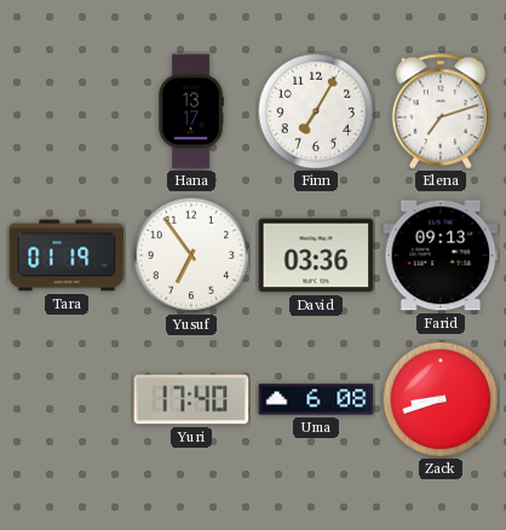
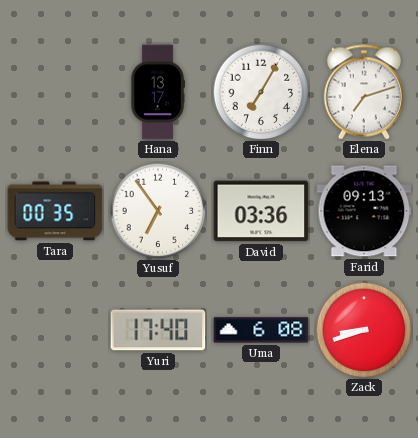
Tara: 01:19 -> 00:35
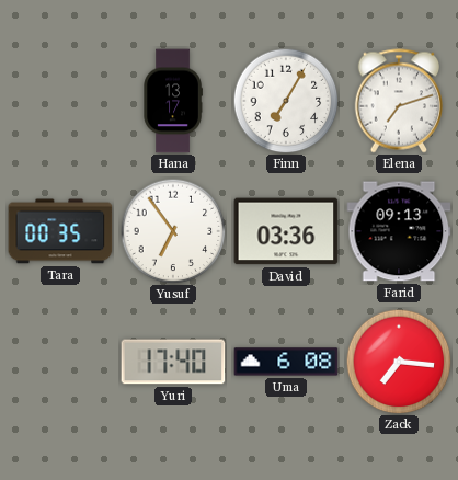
Zack: 8:42 -> 7:16
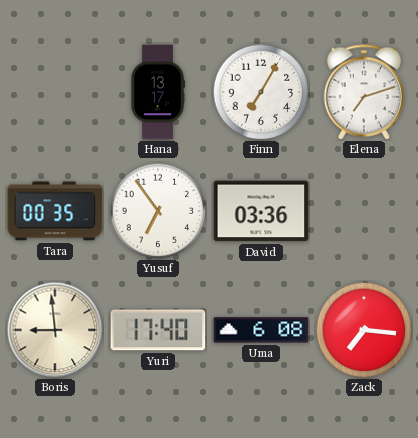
Farid: 09:13 -> none
Boris: none -> 8:59
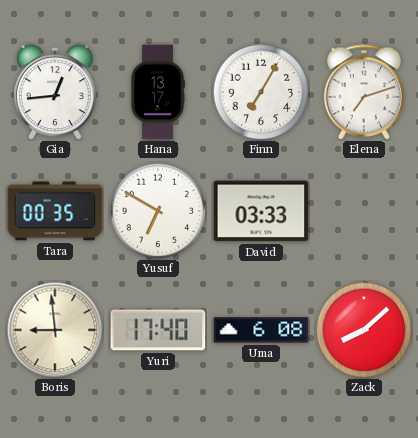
Gia: none -> 12:44
Yusuf: 6:54 -> 6:50
David: 03:36 -> 03:33
Zack: 7:16 -> 8:08
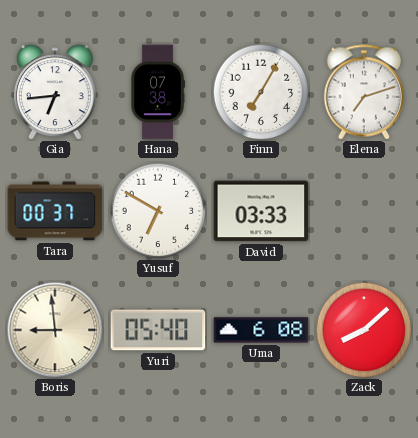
Gia: 12:44 -> 6:44
Hana: 13:17 -> 07:38
Tara: 00:35 -> 00:37
Yuri: 17:40 -> 05:40
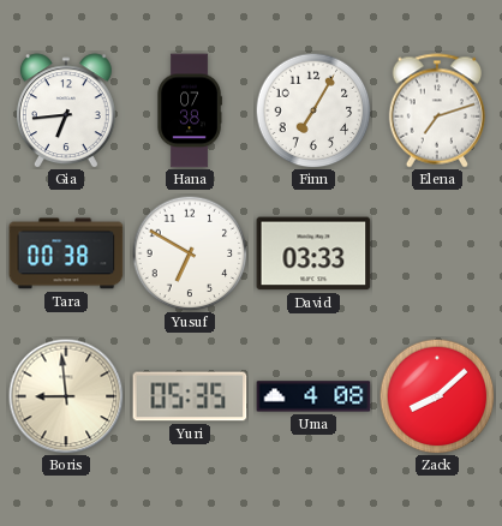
Tara: 00:37 -> 00:38
Yuri: 05:40 -> 05:35
Uma: 6:08 -> 4:08
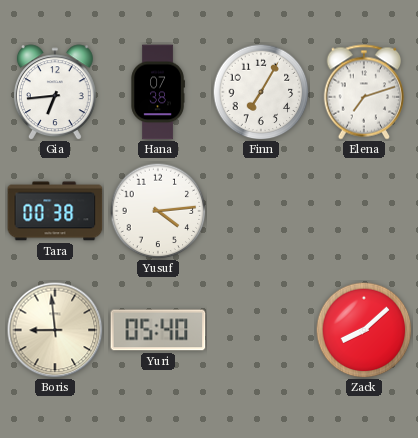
Yusuf: 6:50 -> 4:14
David: 03:33 -> none
Yuri: 05:35 -> 05:40
Uma: 4:08 -> none
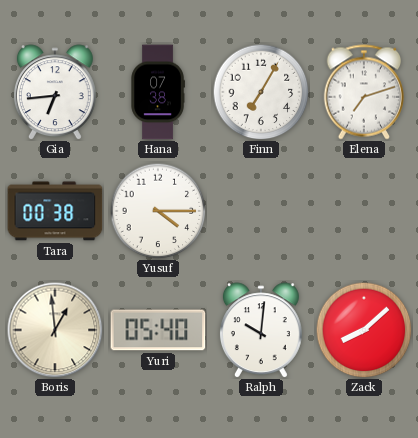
Yusuf: 4:14 -> 4:15
Boris: 8:59 -> 12:59
Ralph: none -> 10:01
